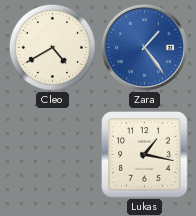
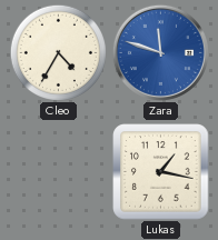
Cleo: 4:40 -> 4:35
Zara: 1:24 -> 11:48
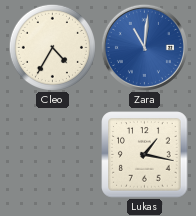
Zara: 11:48 -> 11:01
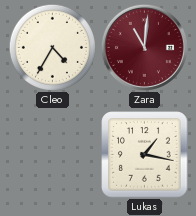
Zara dial: blue -> burgundy
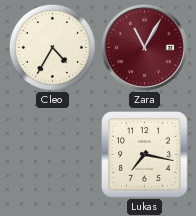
Zara: 11:01 -> 11:05
Lukas: 1:17 -> 7:17
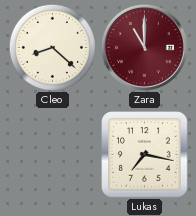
Cleo: 4:35 -> 8:22
Zara: 11:05 -> 11:00
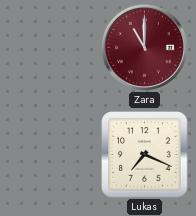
Cleo: 8:22 -> none
Lukas: 7:17 -> 7:19
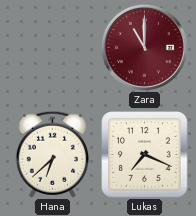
Hana: none -> 6:38
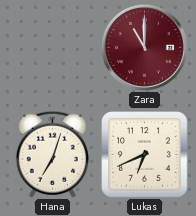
Hana: 6:38 -> 7:03
Lukas: 7:19 -> 6:41
